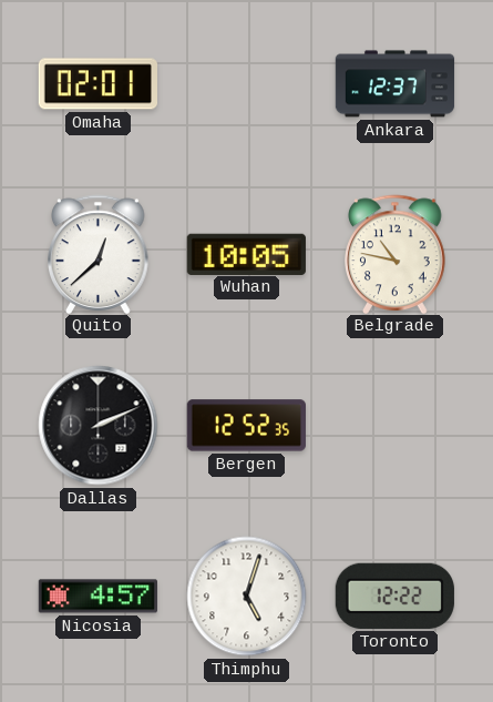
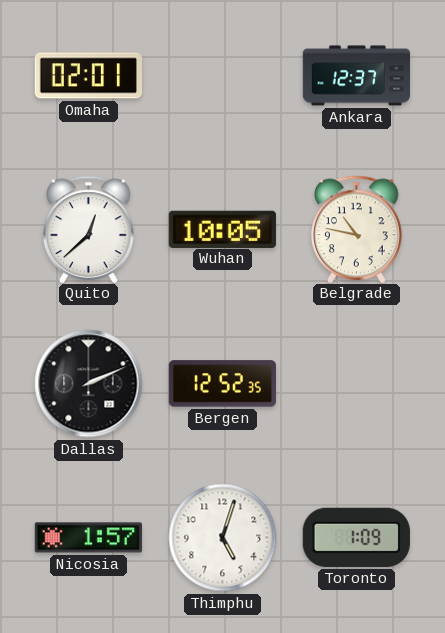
Nicosia: 4:57 -> 1:57
Toronto: 12:22 -> 1:09
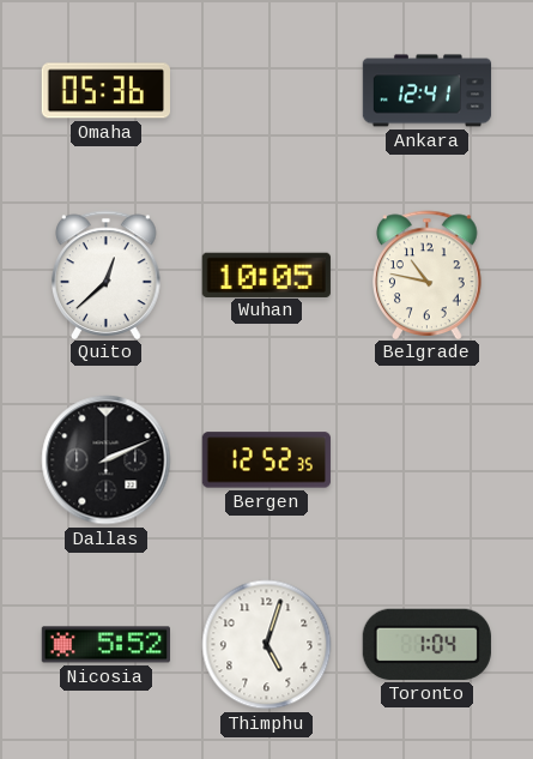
Omaha: 02:01 -> 05:36
Ankara: 12:37 -> 12:41
Nicosia: 1:57 -> 5:52
Toronto: 1:09 -> 1:04
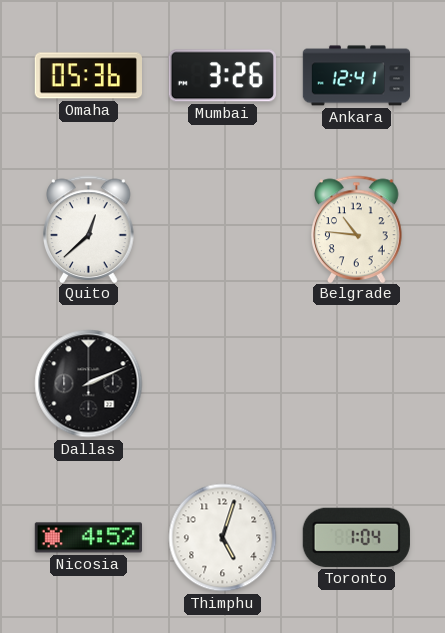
Mumbai: none -> 3:26
Wuhan: 10:05 -> none
Belgrade: 10:47 -> 10:46
Bergen: 12:52 -> none
Nicosia: 5:52 -> 4:52
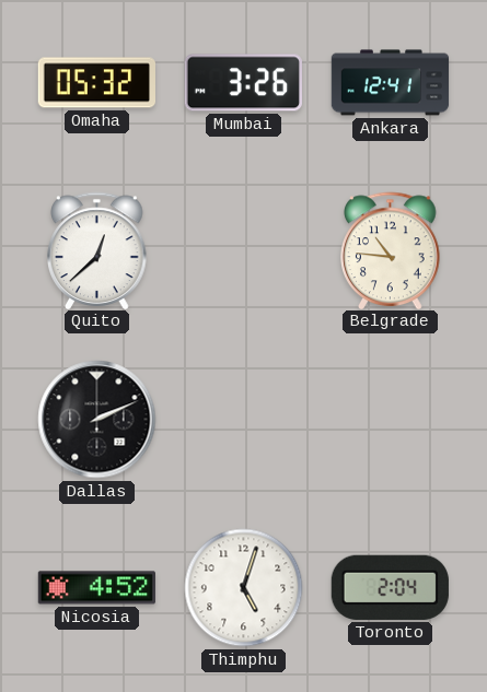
Omaha: 05:36 -> 05:32
Toronto: 1:04 -> 2:04
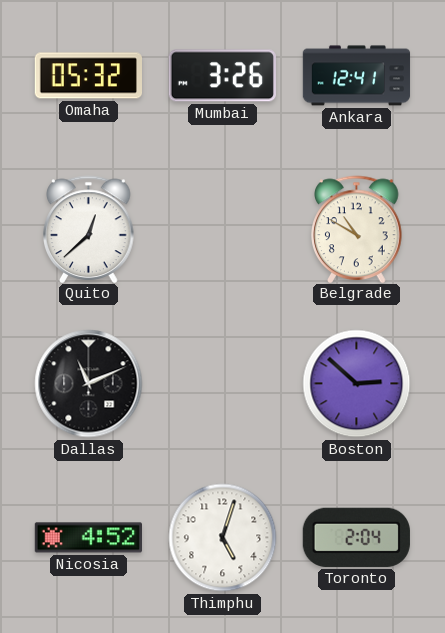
Belgrade: 10:46 -> 10:50
Dallas: 2:11 -> 11:11
Boston: none -> 2:52
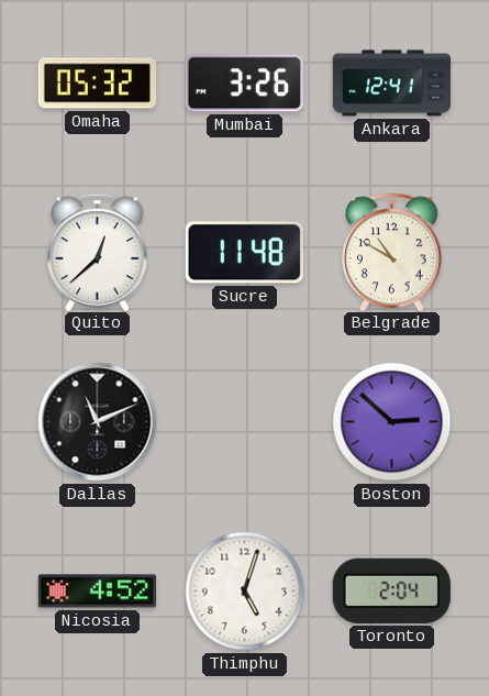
Sucre: none -> 11:48
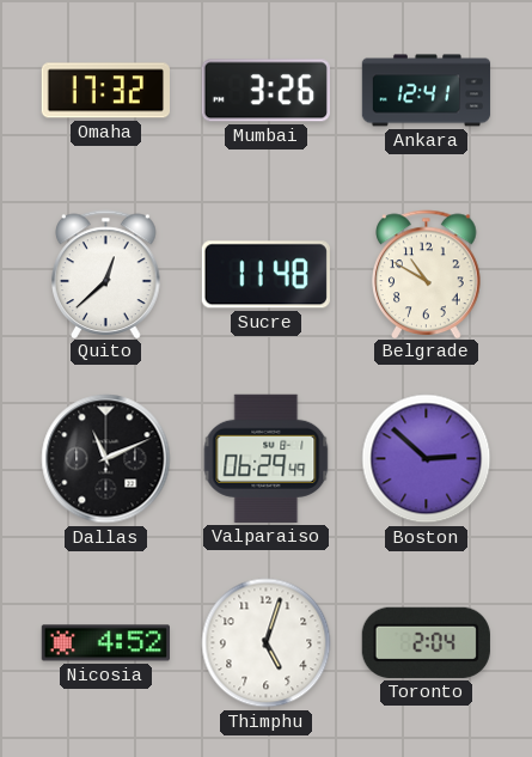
Omaha: 05:32 -> 17:32
Valparaiso: none -> 06:29
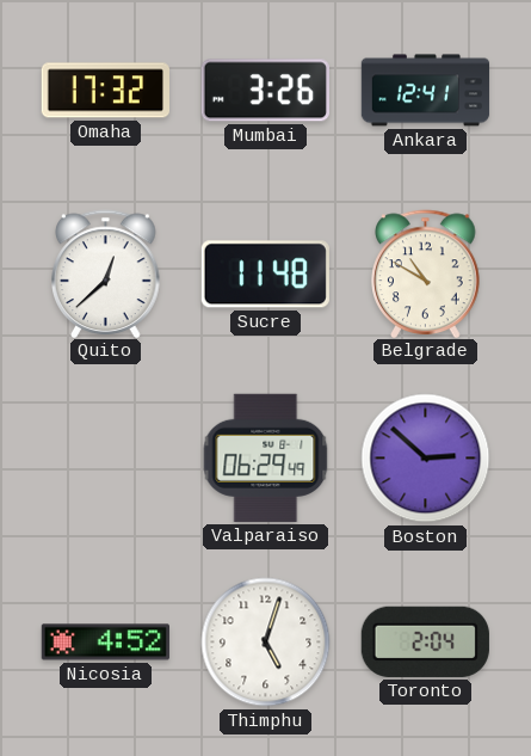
Dallas: 11:11 -> none
